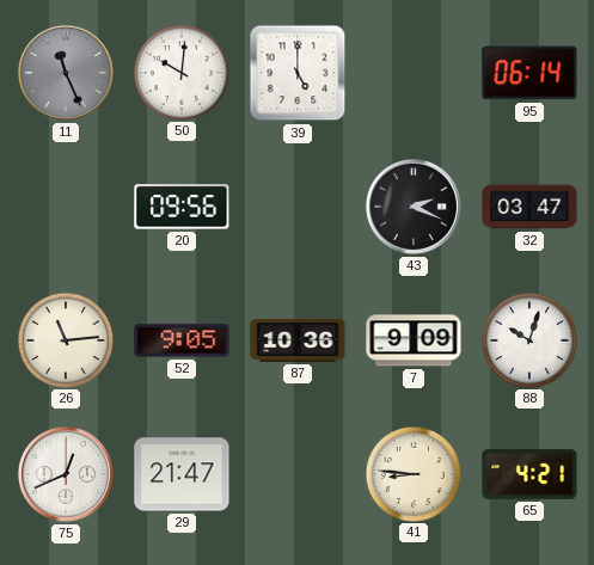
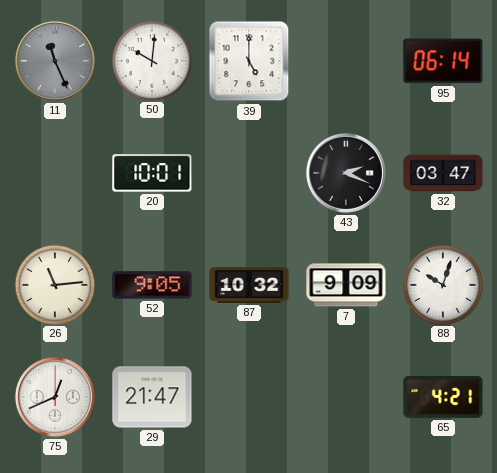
20: 09:56 -> 10:01
87: 10:36 -> 10:32
41: 8:46 -> none
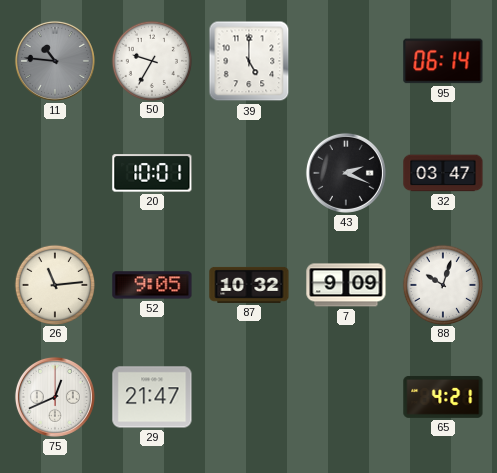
11: 11:26 -> 10:46
50: 10:01 -> 9:35
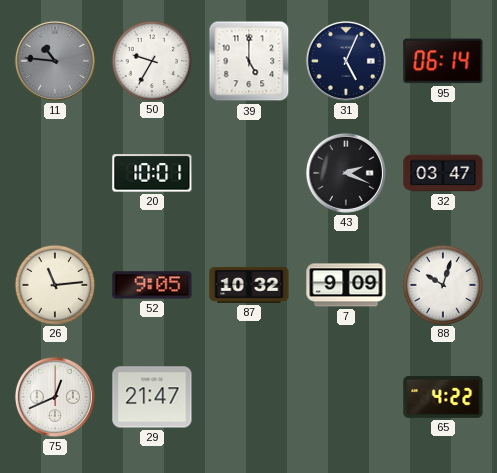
31: none -> 5:04
65: 4:21 -> 4:22
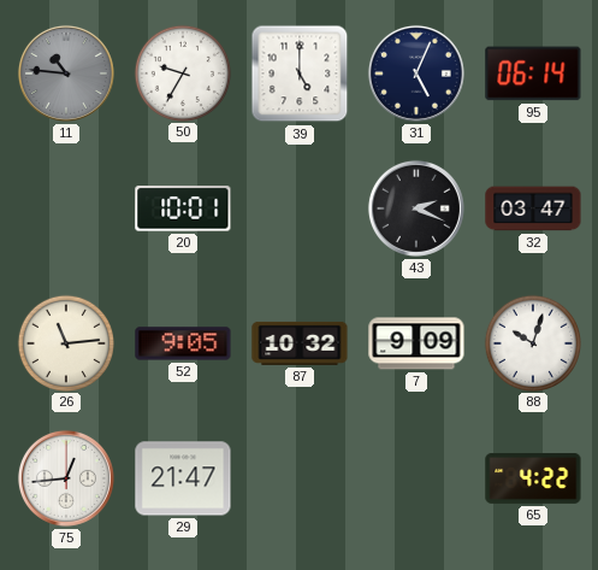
75: 12:41 -> 12:44
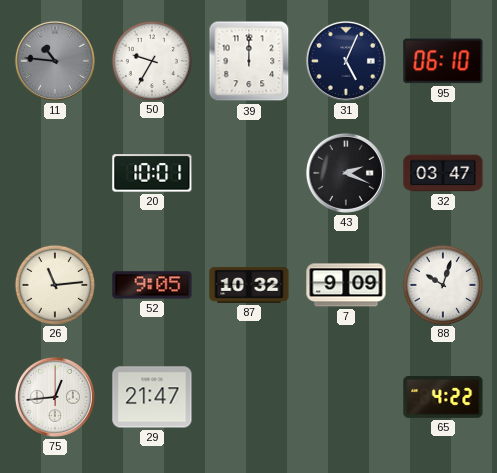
39: 5:00 -> 12:00
95: 06:14 -> 06:10
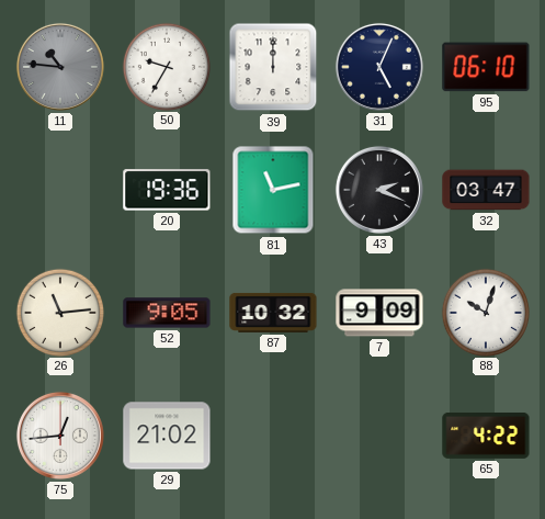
20: 10:01 -> 19:36
81: none -> 11:13
29: 21:47 -> 21:02
